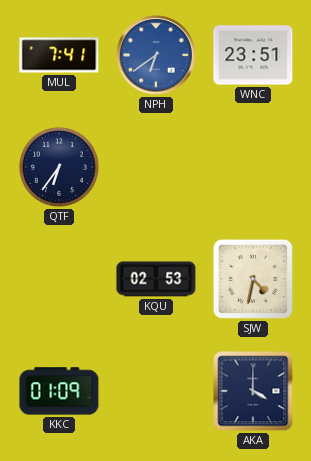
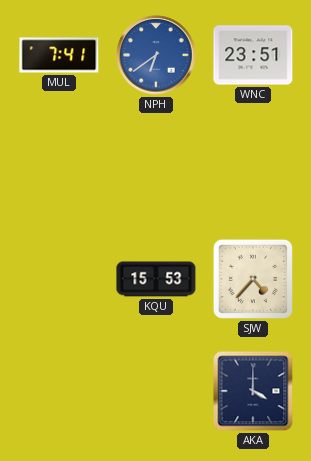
QTF: 6:36 -> none
KQU: 02:53 -> 15:53
SJW: 4:32 -> 4:37
KKC: 01:09 -> none
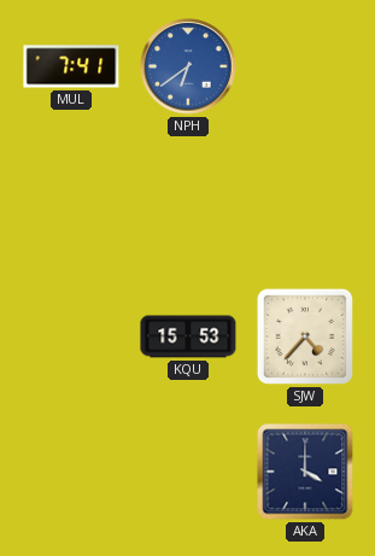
WNC: 23:51 -> none
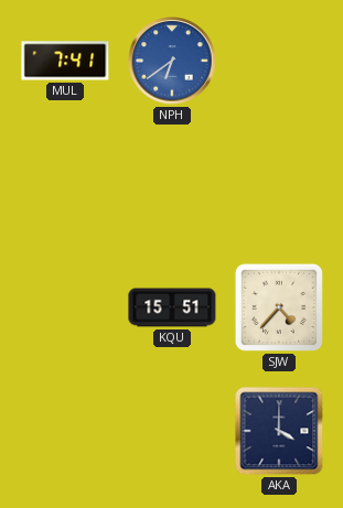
KQU: 15:53 -> 15:51
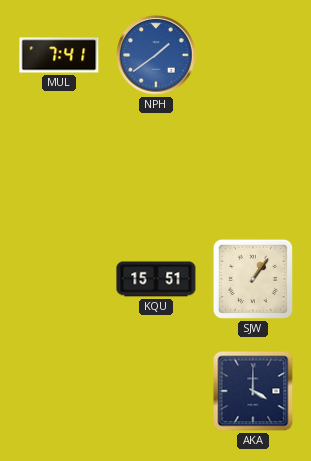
NPH: 6:39 -> 1:39
SJW: 4:37 -> 1:06
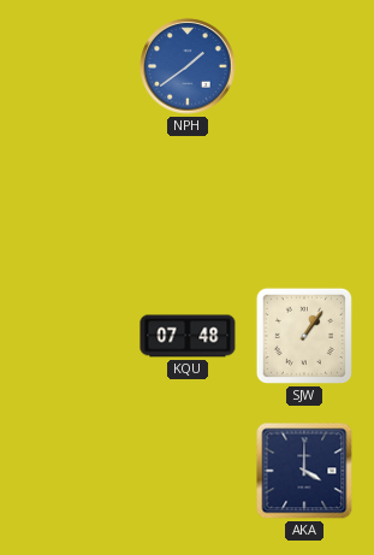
MUL: 7:41 -> none
KQU: 15:51 -> 07:48
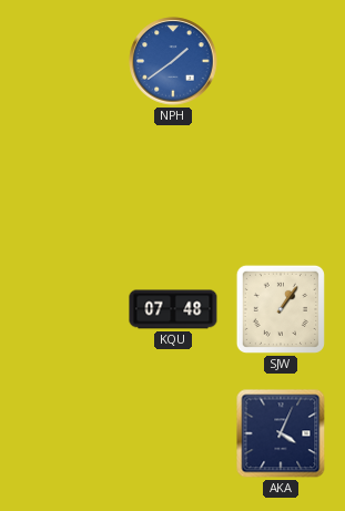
AKA: 4:00 -> 4:04
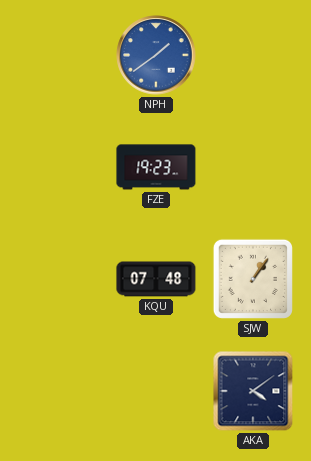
FZE: none -> 19:23
AKA: 4:04 -> 4:09
